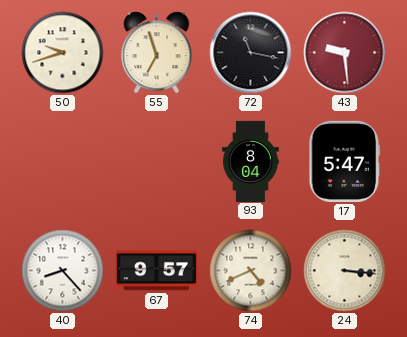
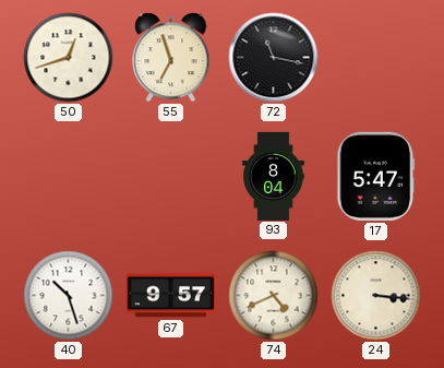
50: 9:42 -> 12:42
43: 9:29 -> none
40: 8:23 -> 10:27
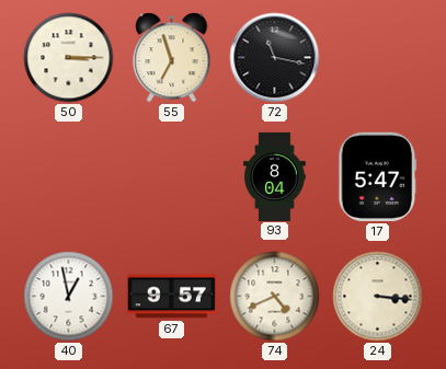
50: 12:42 -> 3:15
40: 10:27 -> 12:58
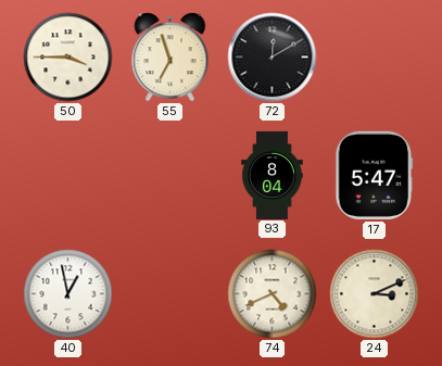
50: 3:15 -> 3:45
72: 11:17 -> 12:10
67: 9:57 -> none
24: 3:16 -> 3:11
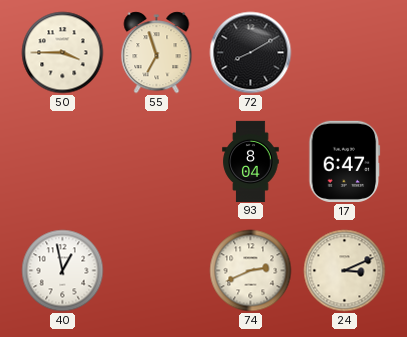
72: 12:10 -> 8:10
17: 5:47 -> 6:47
74: 4:41 -> 2:41
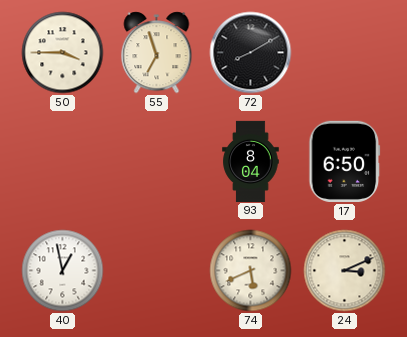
17: 6:47 -> 6:50
74: 2:41 -> 5:41
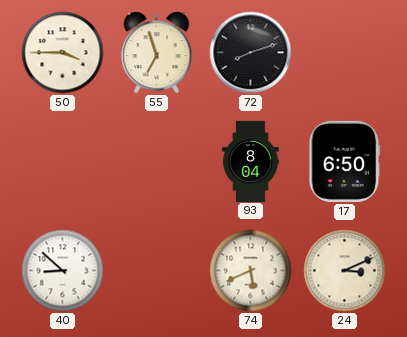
72: 8:10 -> 8:12
40: 12:58 -> 8:52
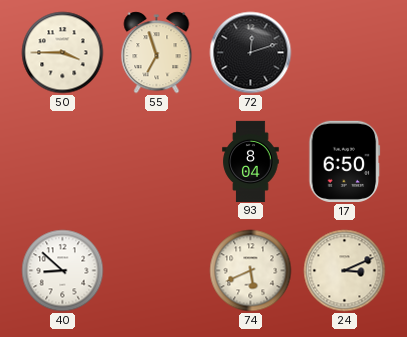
72: 8:12 -> 12:12
